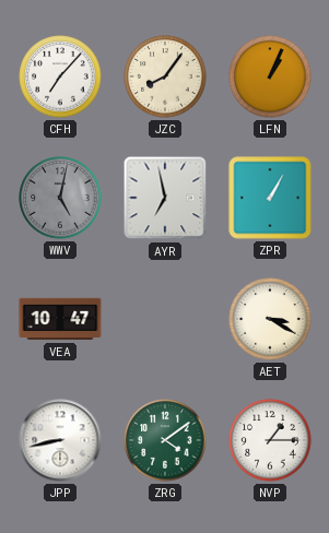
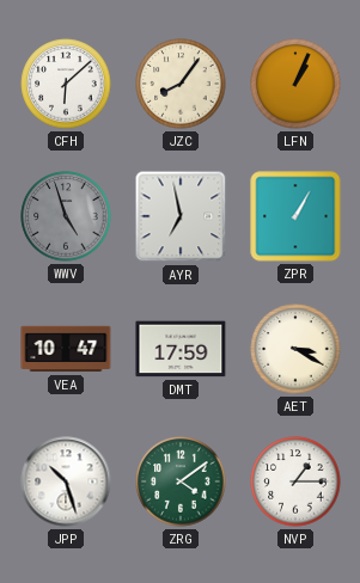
CFH: 7:07 -> 6:08
WWV: 5:02 -> 4:57
DMT: none -> 17:59
JPP: 8:43 -> 10:27
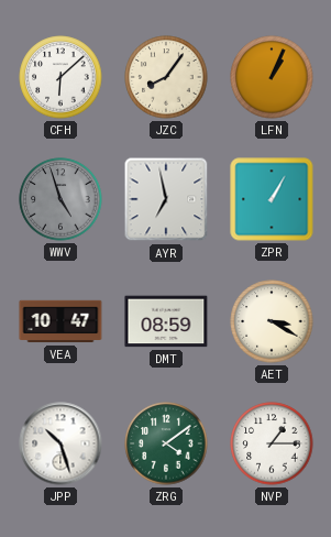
DMT: 17:59 -> 08:59
